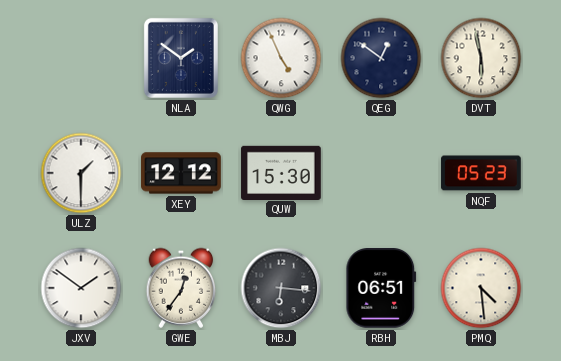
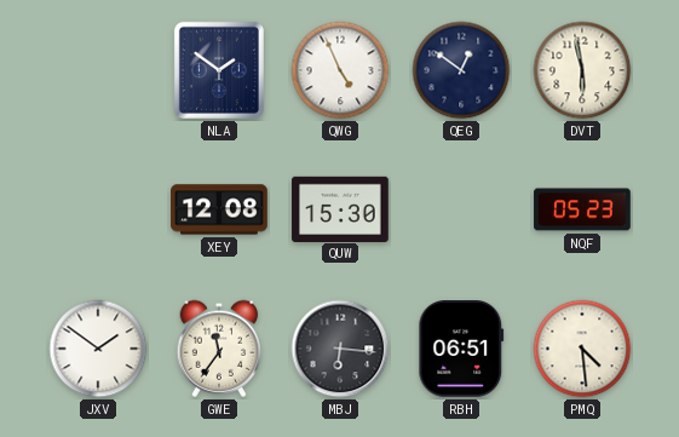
ULZ: 1:30 -> none
XEY: 12:12 -> 12:08
GWE: 12:36 -> 11:36
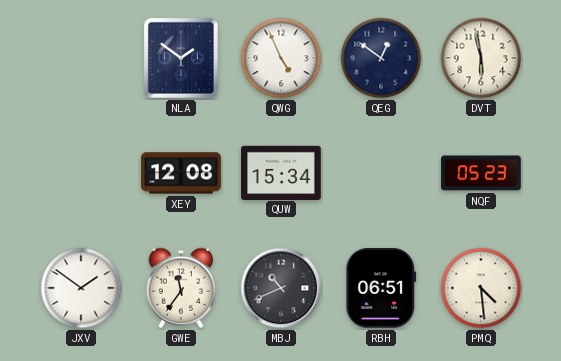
QUW: 15:30 -> 15:34
MBJ: 6:16 -> 10:41
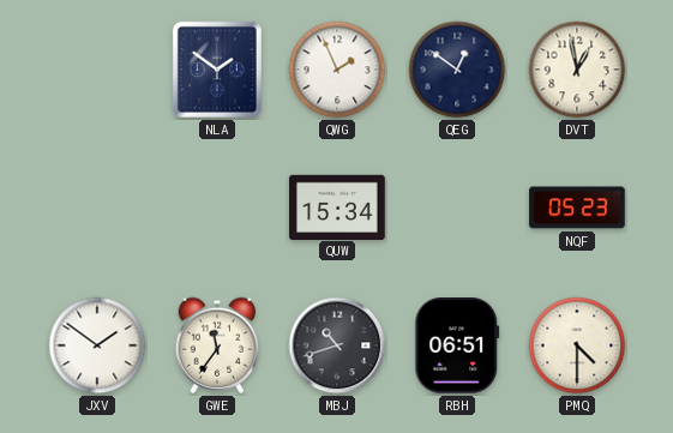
QWG: 4:56 -> 1:56
DVT: 5:58 -> 12:58
XEY: 12:08 -> none
MBJ: 10:41 -> 10:42
PMQ: 4:29 -> 4:30
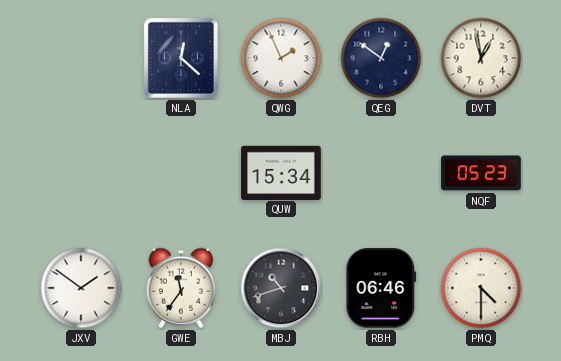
NLA: 1:51 -> 12:22
RBH: 06:51 -> 06:46
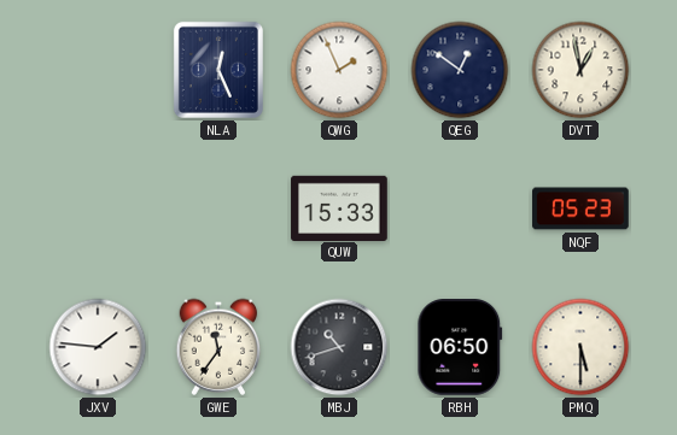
NLA: 12:22 -> 12:26
QUW: 15:34 -> 15:33
JXV: 1:51 -> 1:46
RBH: 06:46 -> 06:50
PMQ: 4:30 -> 5:30
